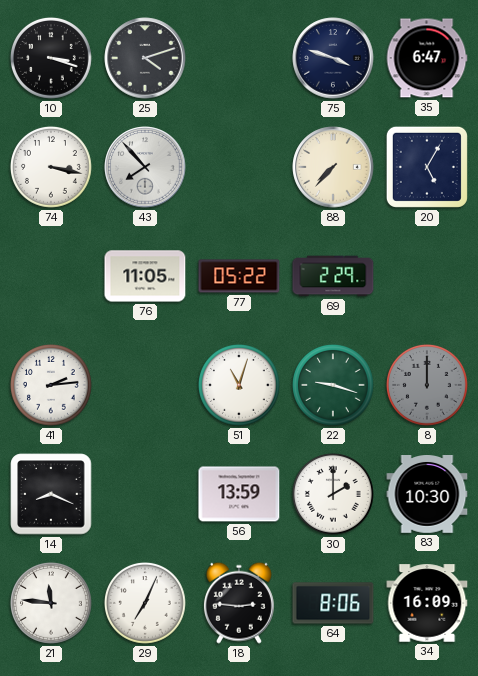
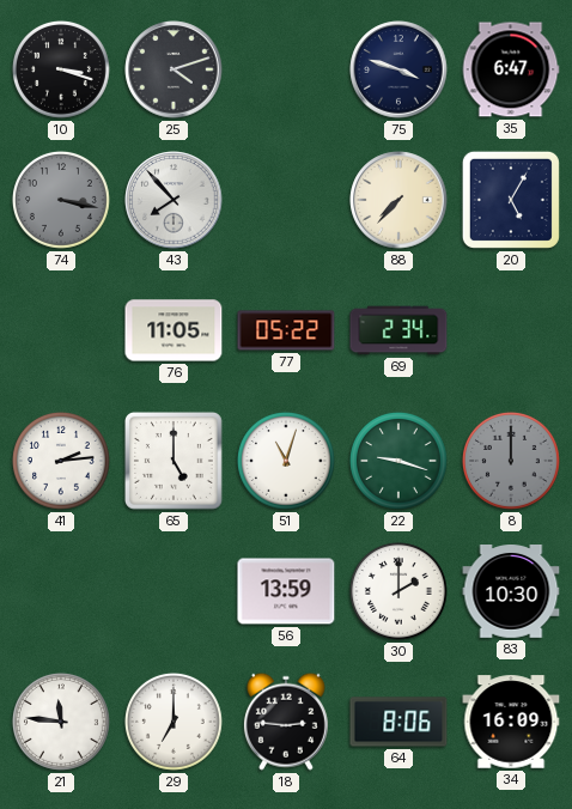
74 dial: white -> grey
69: 2:29 -> 2:34
65: none -> 5:00
14: 8:19 -> none
29: 7:04 -> 7:00
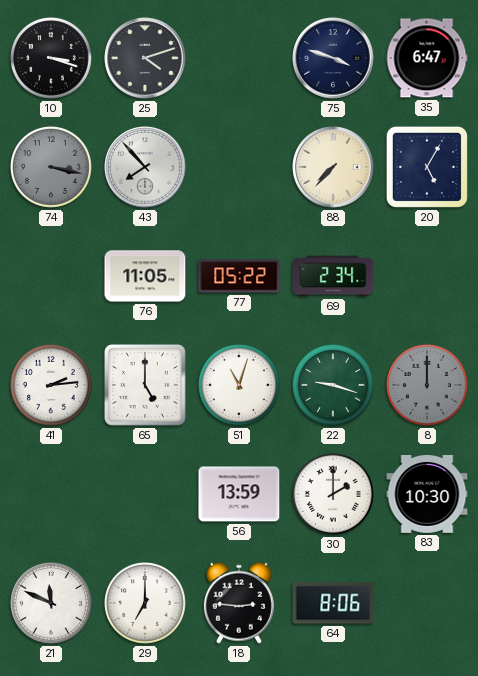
21: 11:46 -> 11:49
34: 16:09 -> none
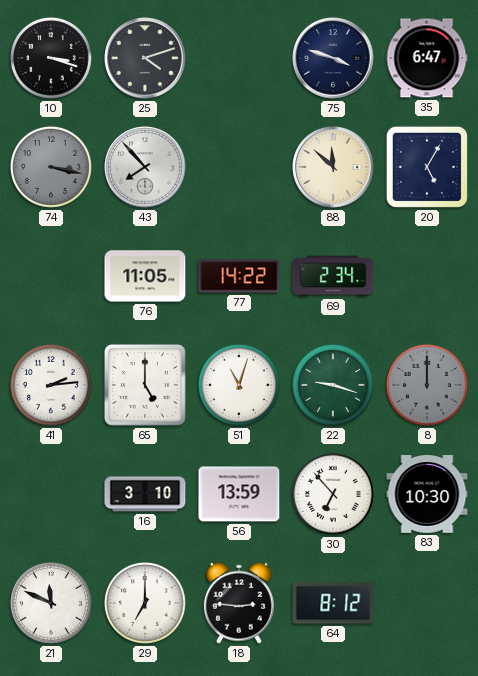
88: 7:37 -> 11:52
77: 05:22 -> 14:22
16: none -> 3:10
30: 2:00 -> 6:53
64: 8:06 -> 8:12
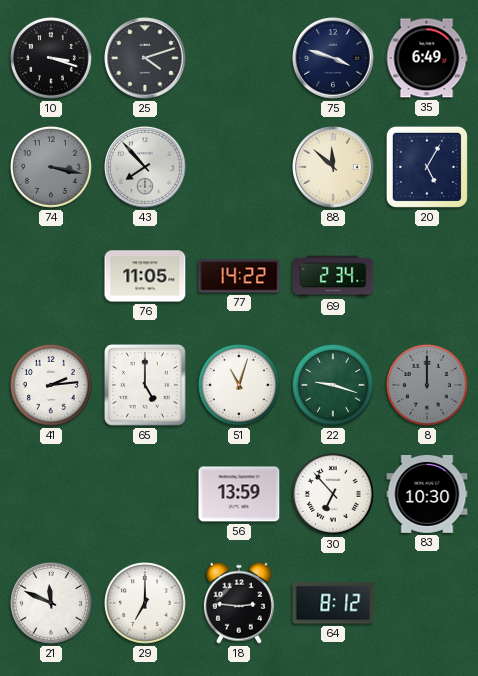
35: 6:47 -> 6:49
16: 3:10 -> none
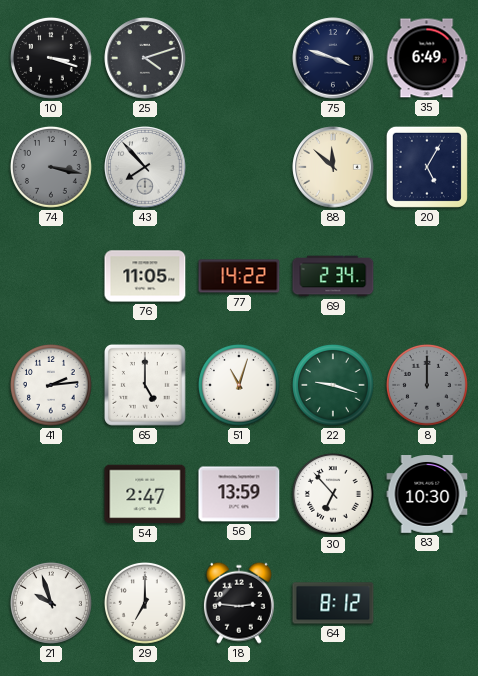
54: none -> 2:47
21: 11:49 -> 9:57
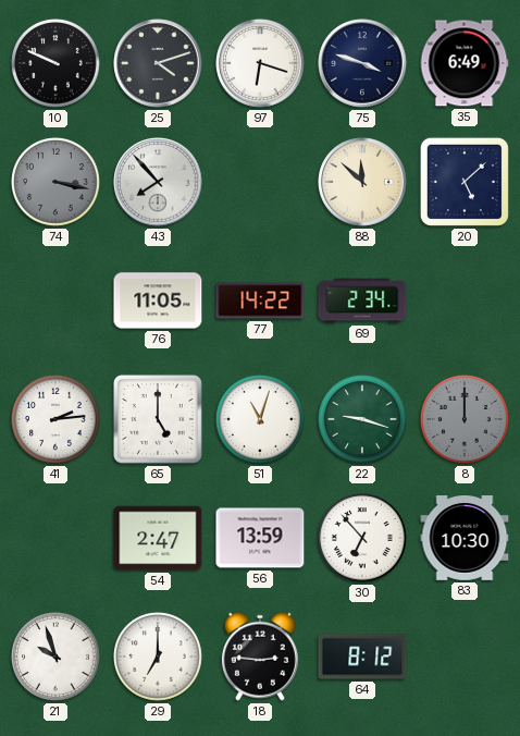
10: 3:18 -> 9:49
97: none -> 6:18
20: 5:05 -> 5:08
